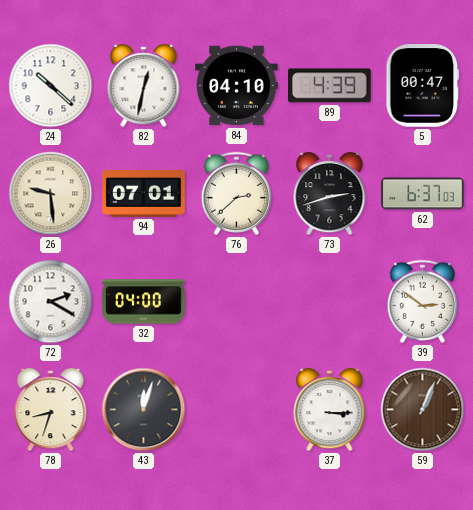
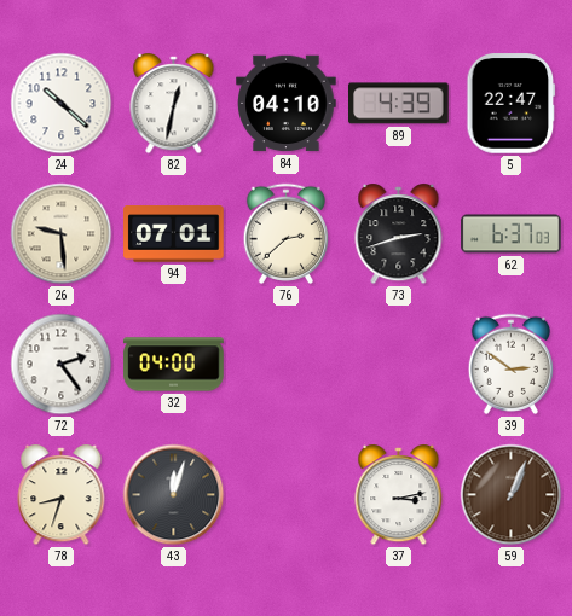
5: 00:47 -> 22:47
72: 2:20 -> 2:24
37: 3:15 -> 3:13
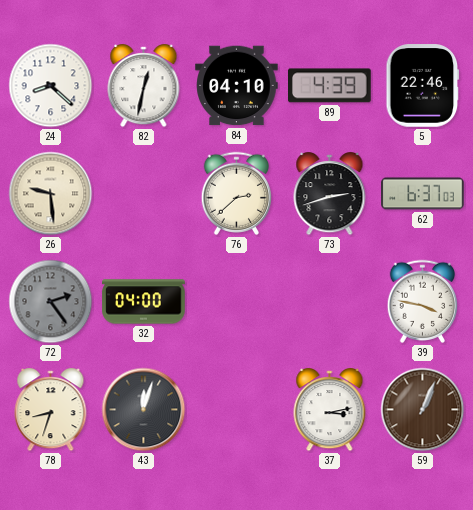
24: 10:22 -> 8:22
5: 22:47 -> 22:46
94: 07:01 -> none
72 dial: white -> grey
39: 2:51 -> 3:47
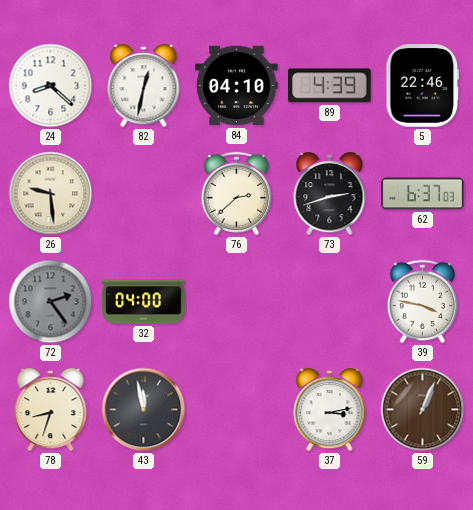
43: 12:03 -> 11:58
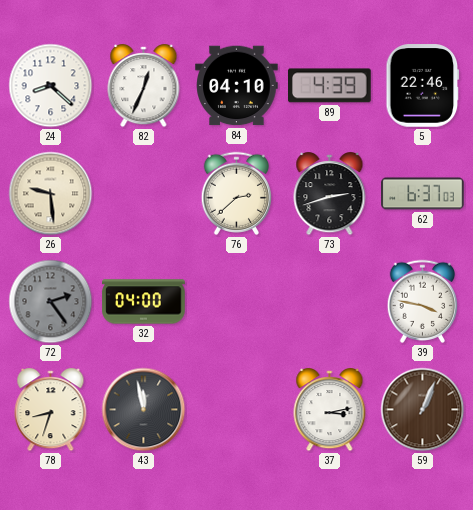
82: 12:32 -> 12:34
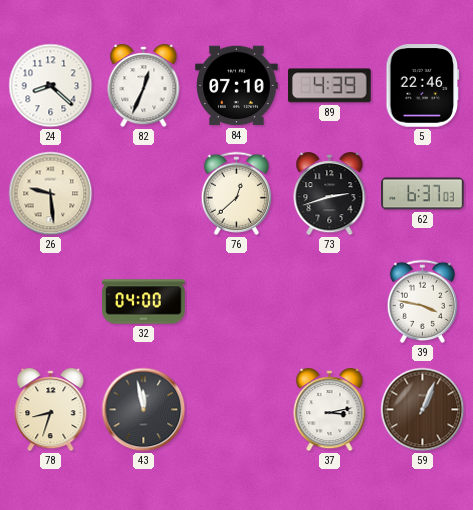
84: 04:10 -> 07:10
76: 2:38 -> 12:38
72: 2:24 -> none
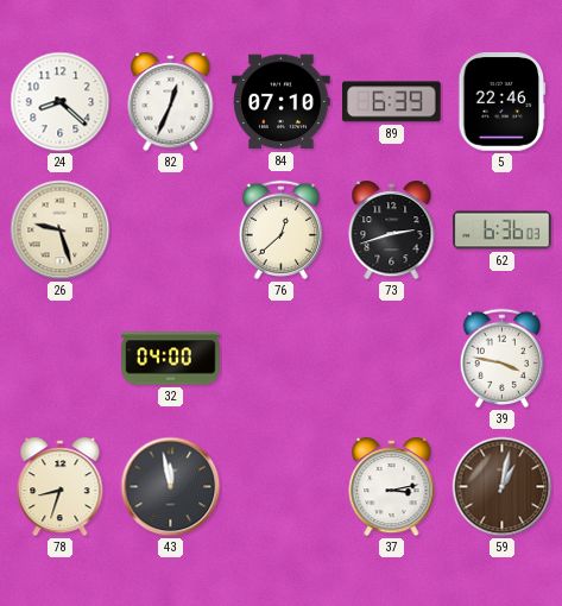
89: 4:39 -> 6:39
26: 9:29 -> 9:27
62: 6:37 -> 6:36
59: 1:04 -> 1:02
